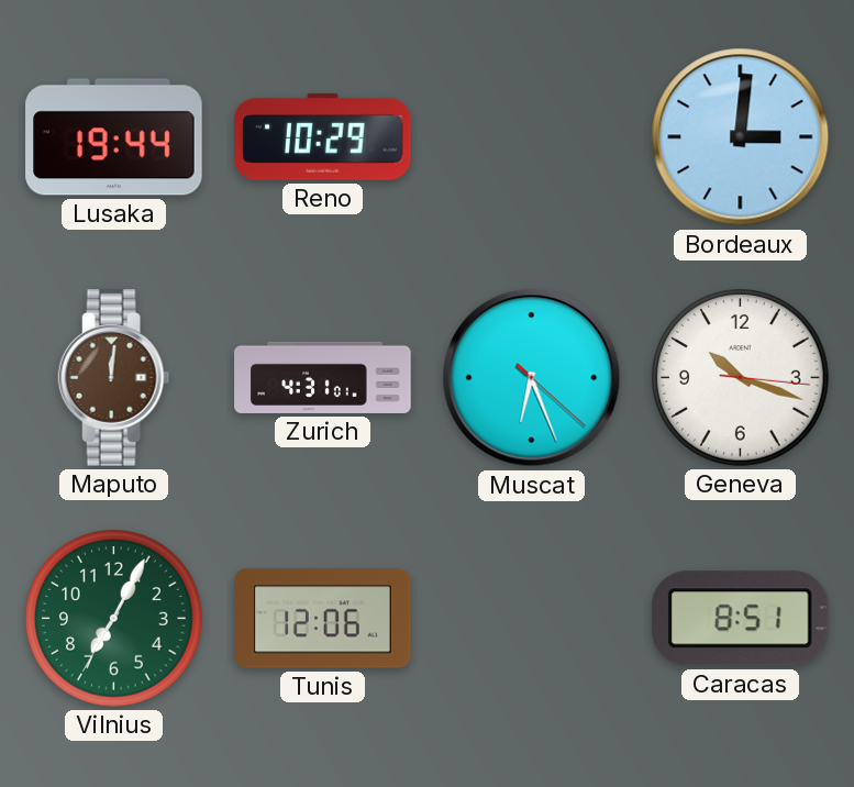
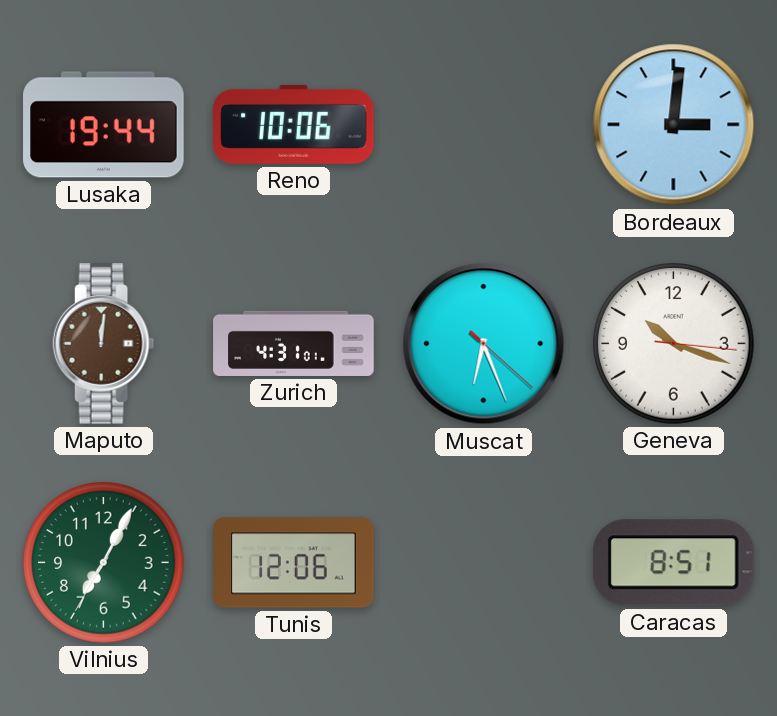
Reno: 10:29 -> 10:06
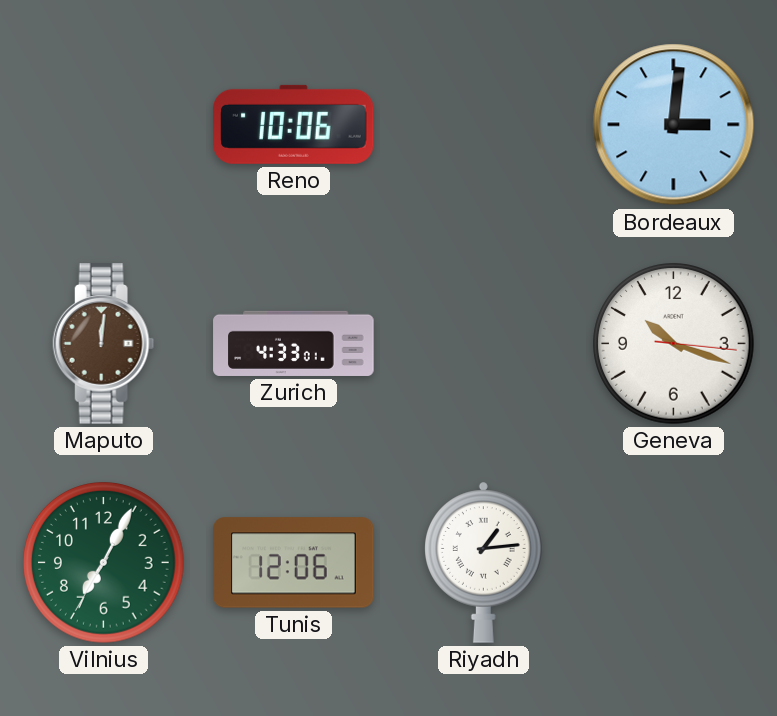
Lusaka: 19:44 -> none
Zurich: 4:31 -> 4:33
Muscat: 6:26 -> none
Riyadh: none -> 1:14
Caracas: 8:51 -> none
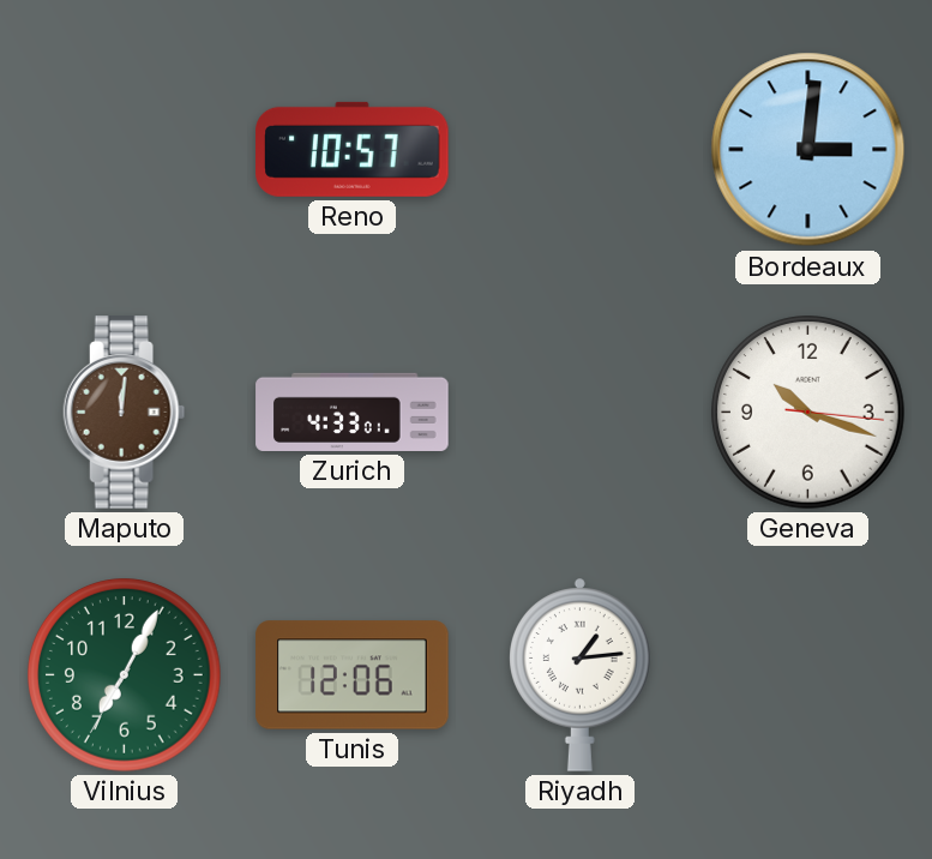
Reno: 10:06 -> 10:57
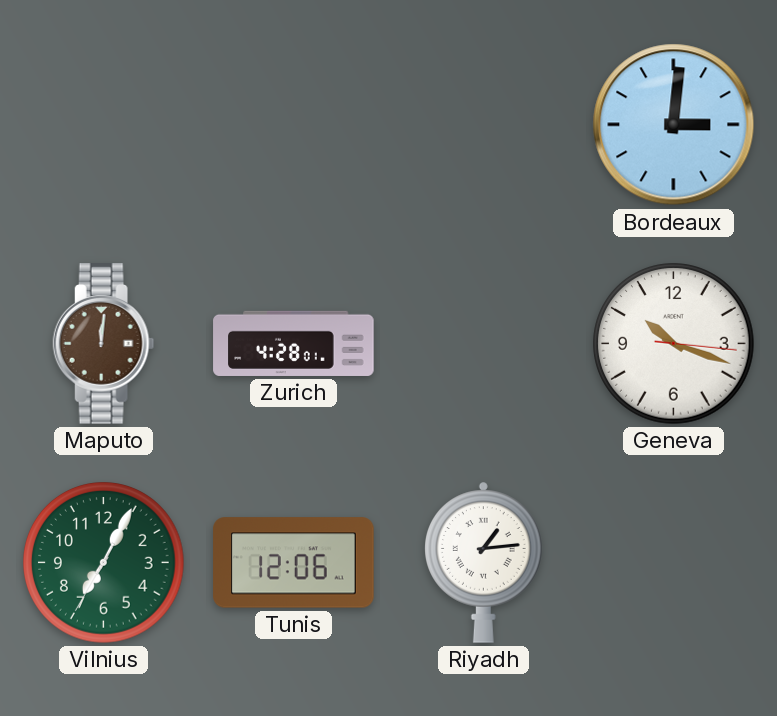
Reno: 10:57 -> none
Zurich: 4:33 -> 4:28
